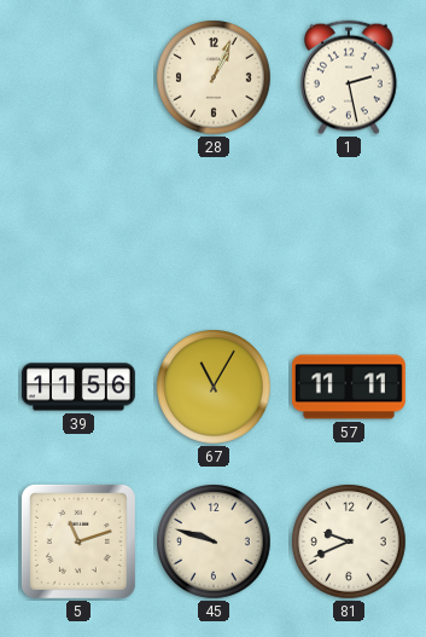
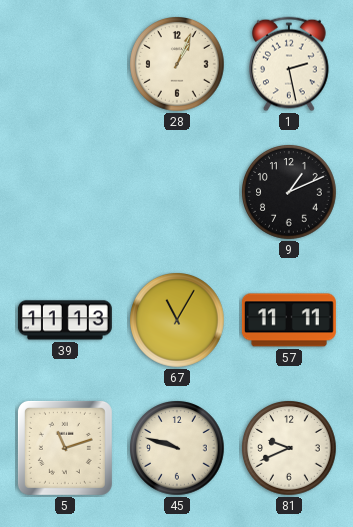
9: none -> 1:11
39: 11:56 -> 11:13
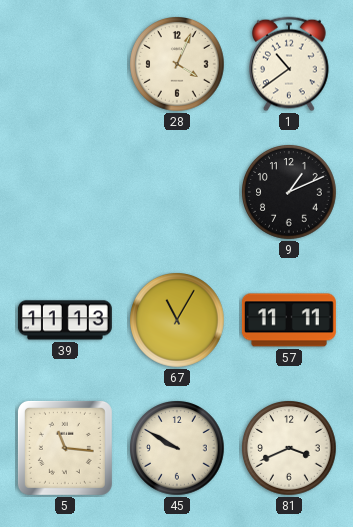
28: 1:04 -> 4:04
1: 2:28 -> 10:39
5: 11:12 -> 11:16
45: 9:48 -> 9:50
81: 9:41 -> 3:41
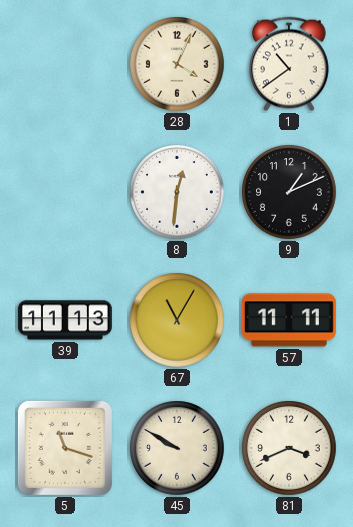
8: none -> 12:31
5: 11:16 -> 11:18
